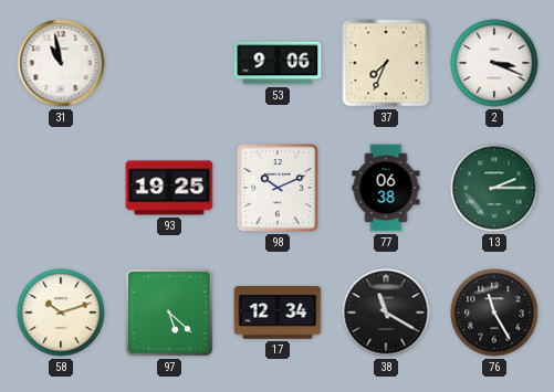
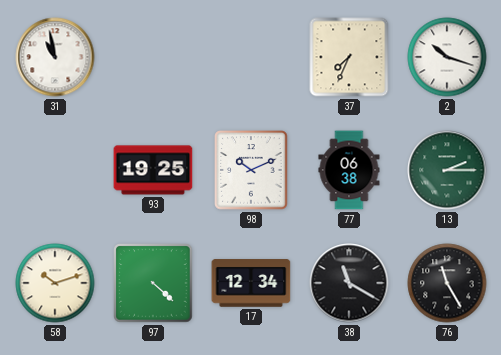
53: 9:06 -> none
2: 3:19 -> 10:18
97: 5:22 -> 4:22
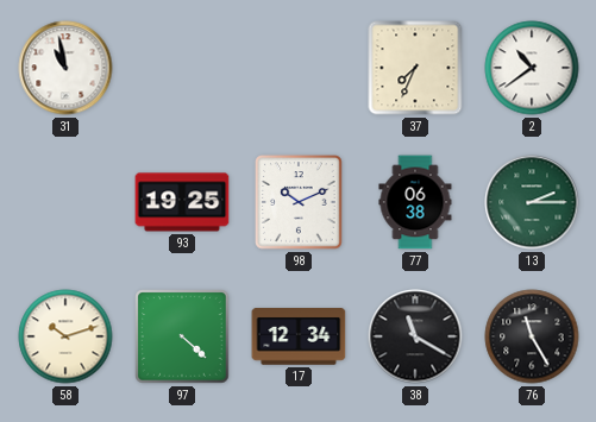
2: 10:18 -> 10:39
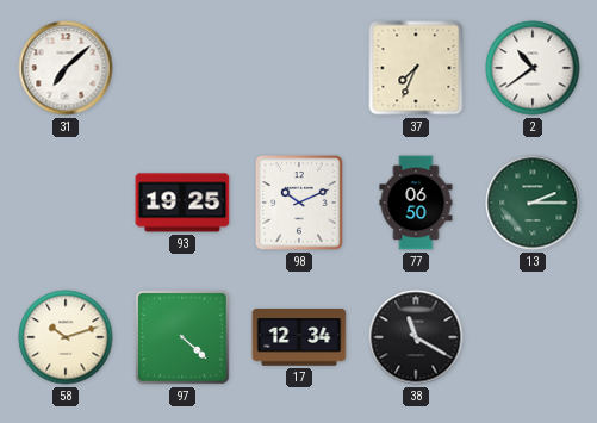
31: 10:58 -> 7:08
77: 06:38 -> 06:50
76: 11:25 -> none
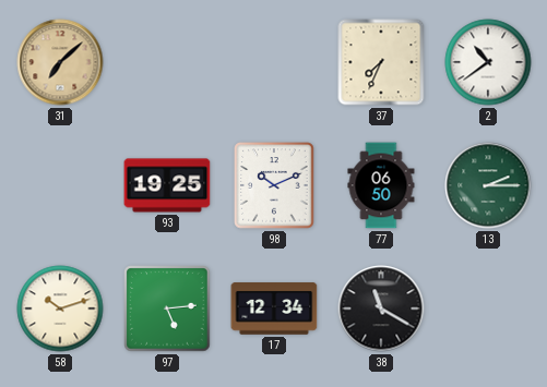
31 dial: white -> champagne
97: 4:22 -> 5:14
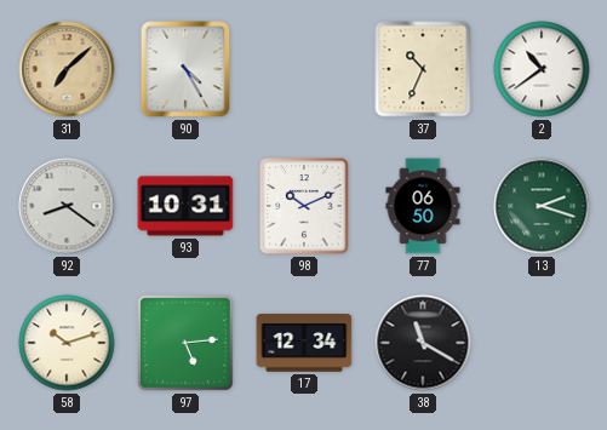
90: none -> 4:25
37: 7:34 -> 10:34
92: none -> 8:21
93: 19:25 -> 10:31
13: 2:15 -> 2:18
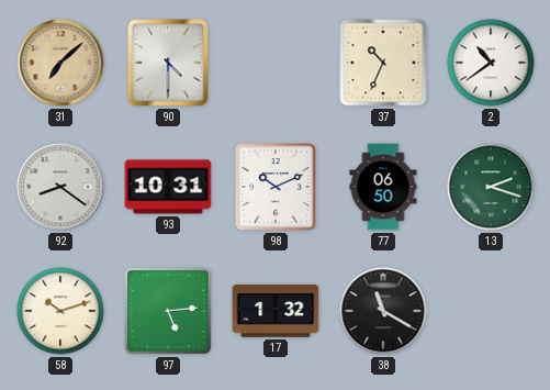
90: 4:25 -> 4:30
17: 12:34 -> 1:32
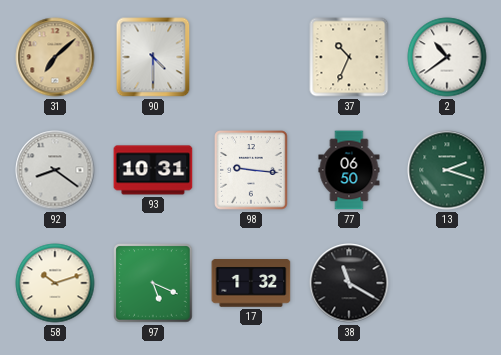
98: 10:11 -> 9:16
97: 5:14 -> 5:19
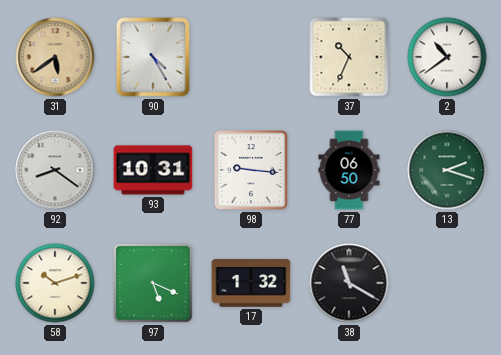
31: 7:08 -> 5:39
90: 4:30 -> 4:25
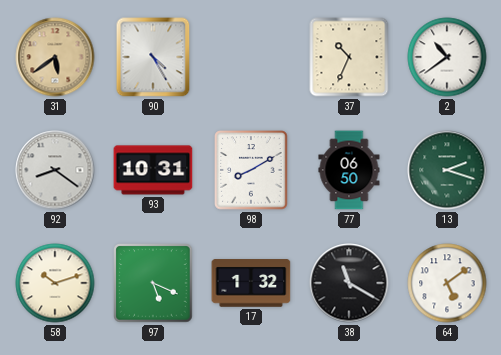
98: 9:16 -> 8:10
64: none -> 5:09
